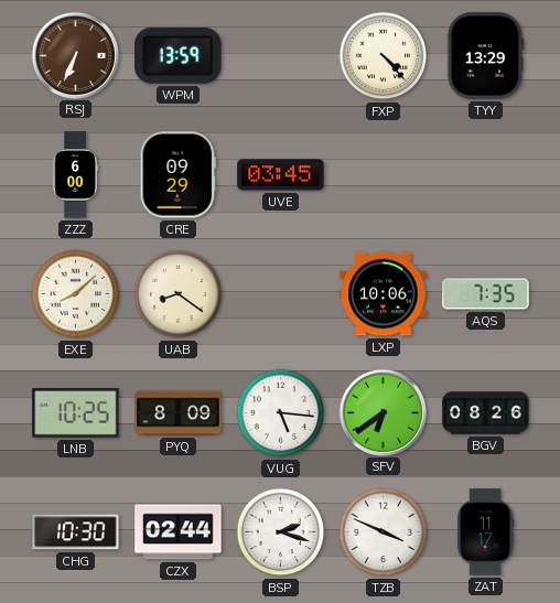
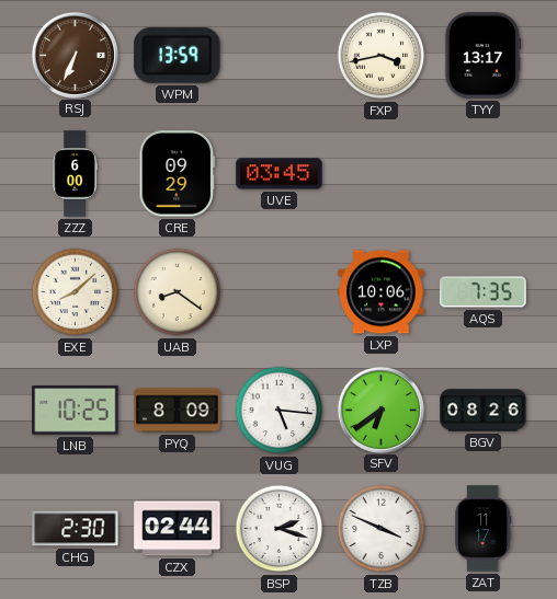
FXP: 4:23 -> 3:43
TYY: 13:29 -> 13:17
CHG: 10:30 -> 2:30
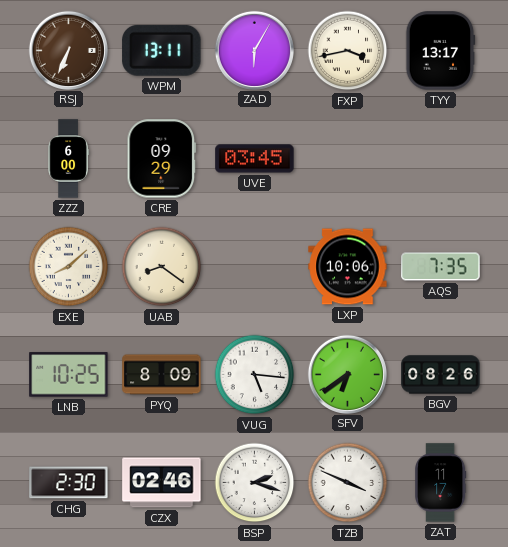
WPM: 13:59 -> 13:11
ZAD: none -> 6:05
CZX: 02:44 -> 02:46
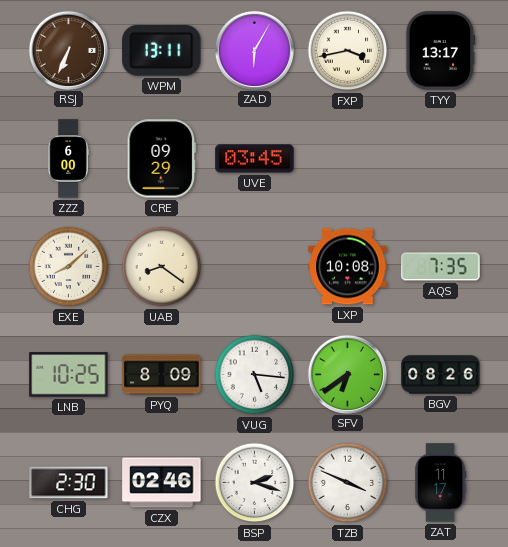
LXP: 10:06 -> 10:08
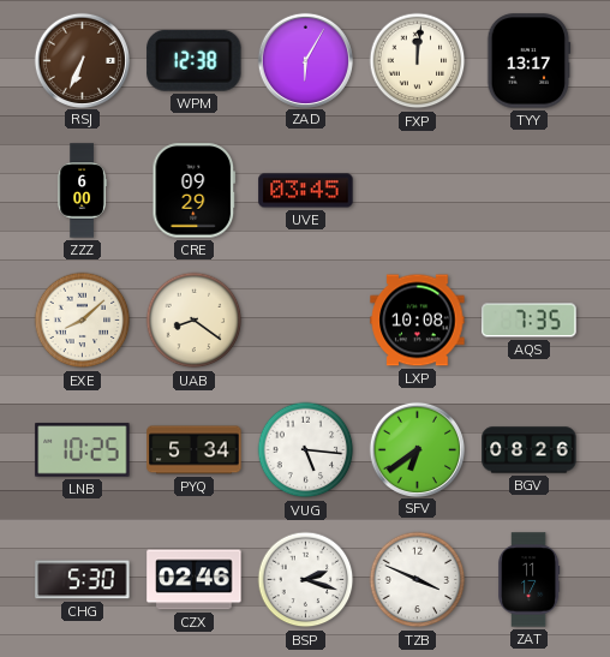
WPM: 13:11 -> 12:38
FXP: 3:43 -> 12:01
PYQ: 8:09 -> 5:34
CHG: 2:30 -> 5:30
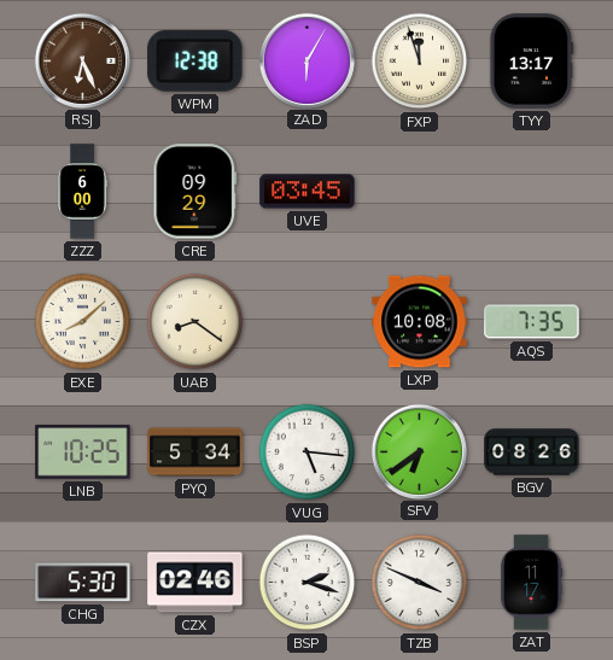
RSJ: 6:34 -> 6:26
FXP: 12:01 -> 11:57
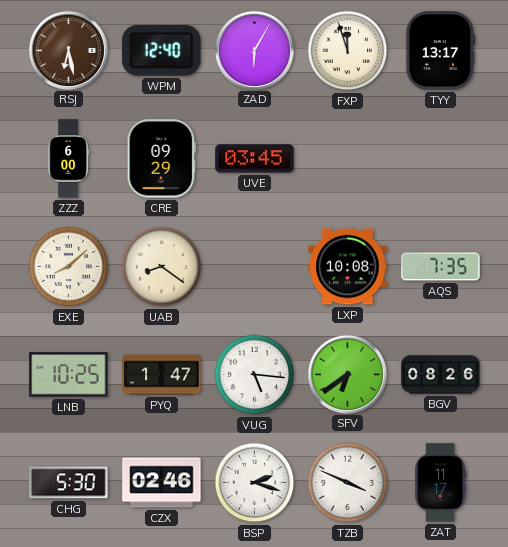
RSJ: 6:26 -> 6:28
WPM: 12:38 -> 12:40
PYQ: 5:34 -> 1:47
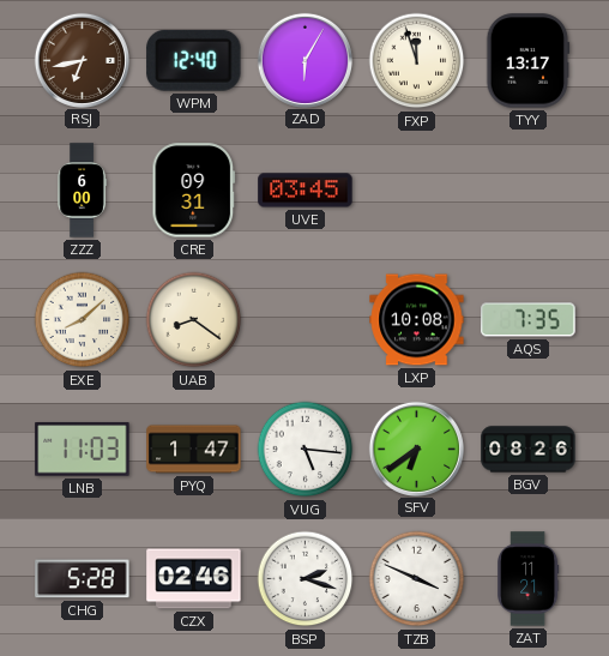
RSJ: 6:28 -> 6:43
CRE: 09:29 -> 09:31
LNB: 10:25 -> 11:03
CHG: 5:30 -> 5:28
ZAT: 11:17 -> 11:21
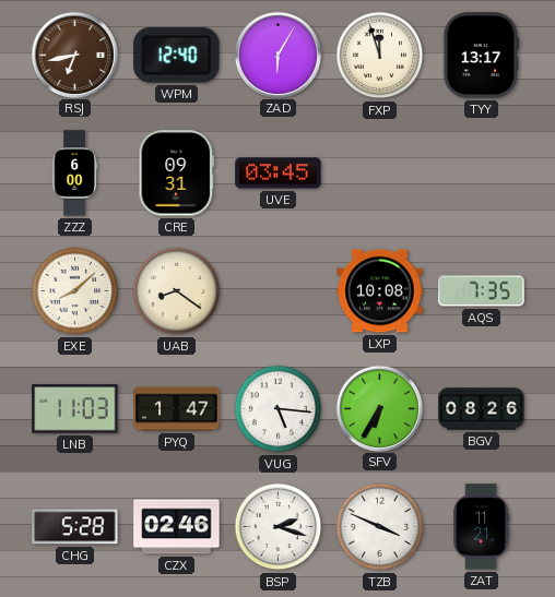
SFV: 6:39 -> 6:35
